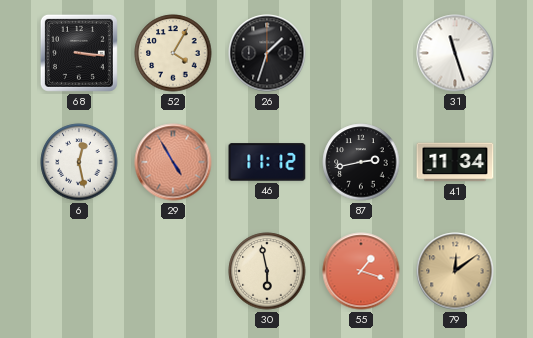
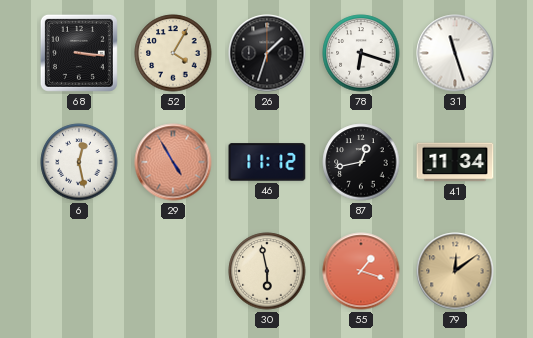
78: none -> 6:18
87: 2:43 -> 12:43
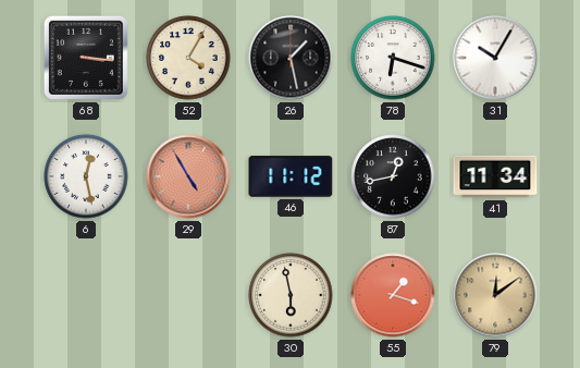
26: 1:33 -> 1:28
31: 11:27 -> 10:05
